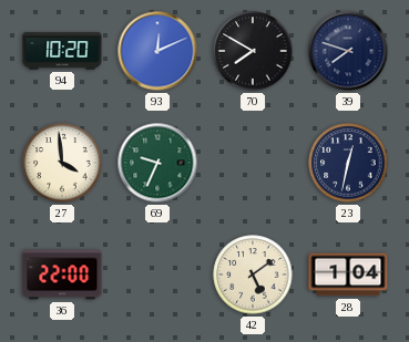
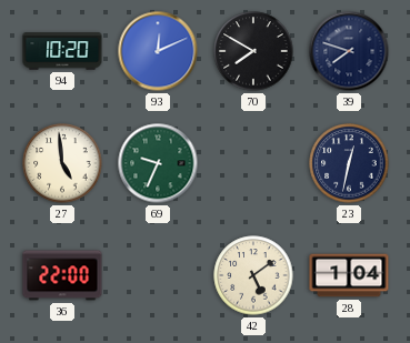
27: 3:59 -> 4:59
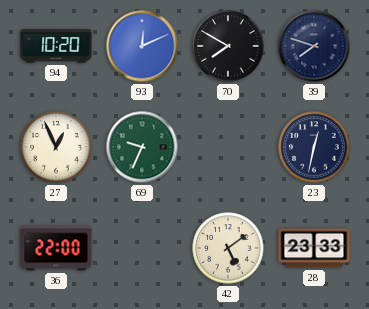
27: 4:59 -> 12:56
28: 1:04 -> 23:33
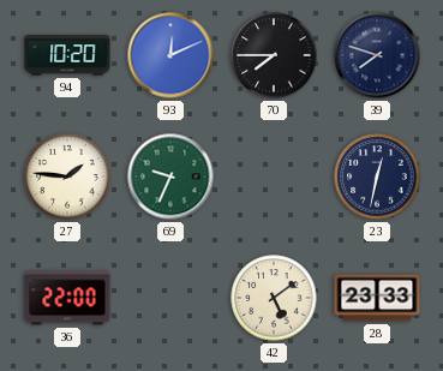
70: 7:50 -> 7:45
27: 12:56 -> 1:46
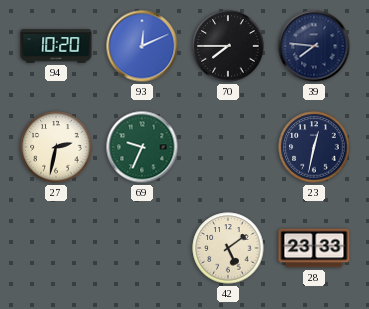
39: 7:48 -> 7:46
27: 1:46 -> 2:32
36: 22:00 -> none
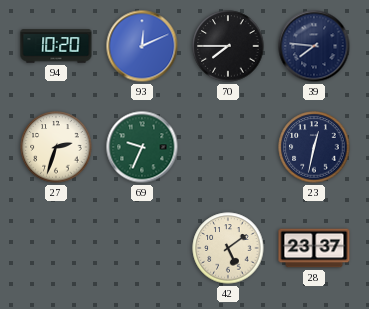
27: 2:32 -> 2:33
28: 23:33 -> 23:37
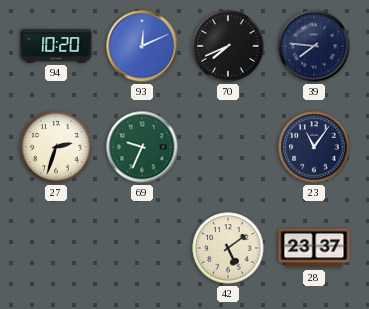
70: 7:45 -> 7:41
23: 12:32 -> 11:06
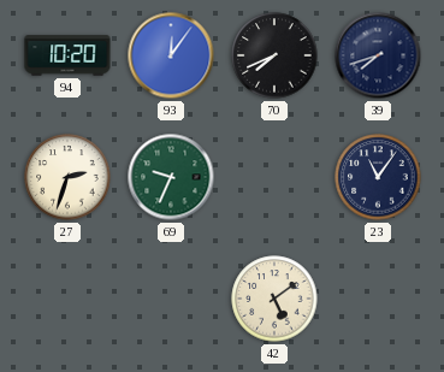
93: 12:11 -> 12:06
39: 7:46 -> 7:42
28: 23:37 -> none
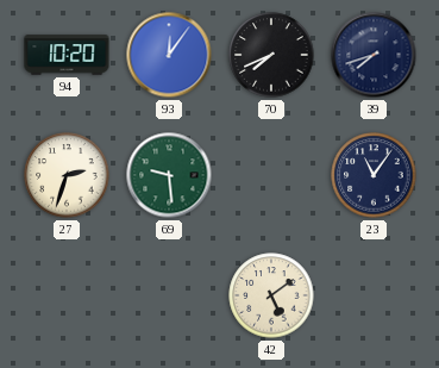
69: 9:34 -> 9:29
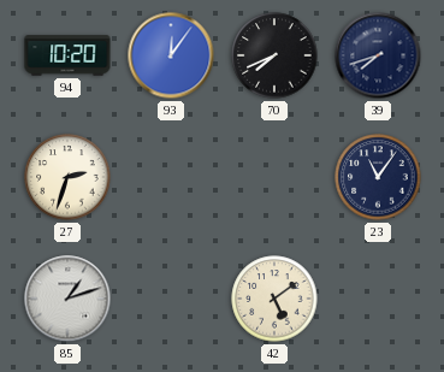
69: 9:29 -> none
85: none -> 1:12
